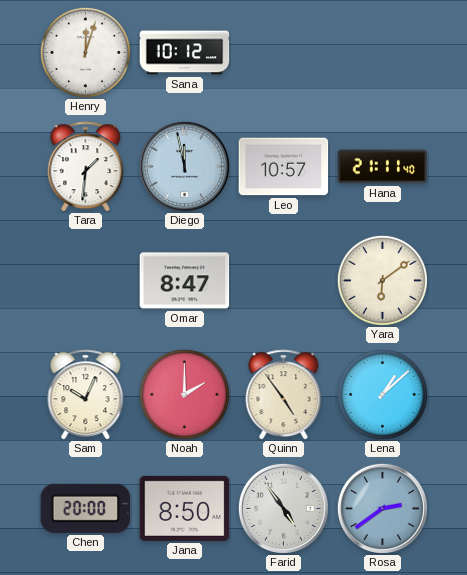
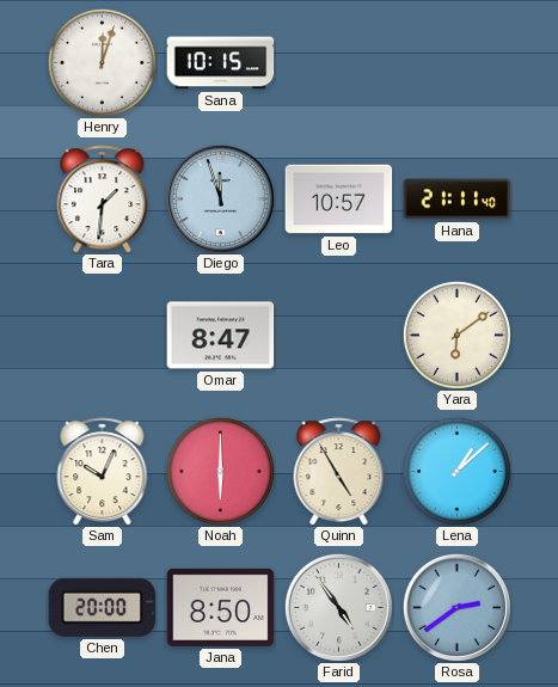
Sana: 10:12 -> 10:15
Diego: 11:58 -> 11:57
Noah: 2:00 -> 6:00
Quinn: 4:54 -> 4:55
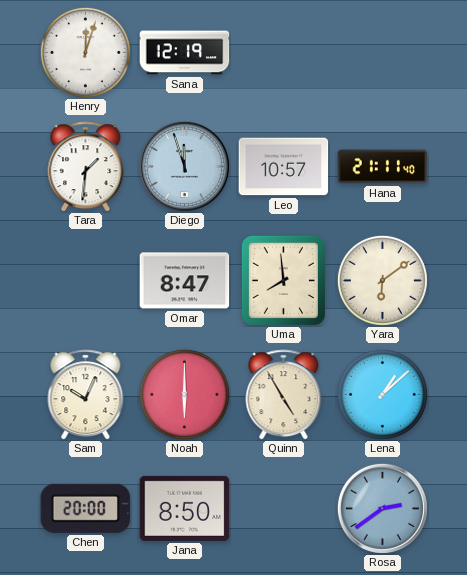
Sana: 10:15 -> 12:19
Uma: none -> 7:59
Farid: 4:54 -> none
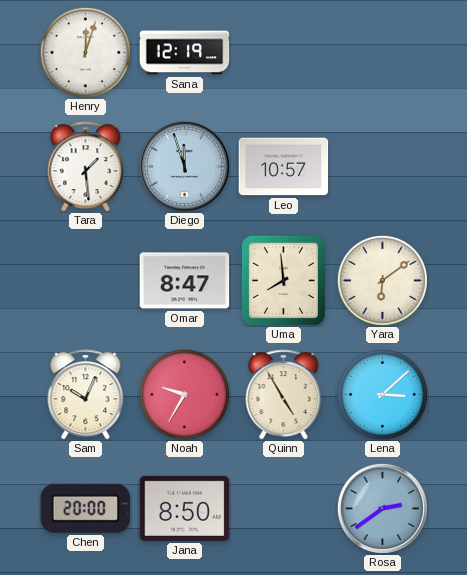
Tara: 1:31 -> 1:29
Hana: 21:11 -> none
Noah: 6:00 -> 9:35
Lena: 1:08 -> 3:08
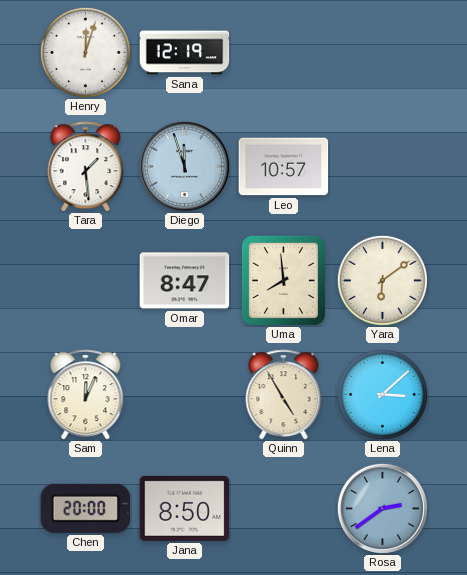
Sam: 10:04 -> 12:04
Noah: 9:35 -> none
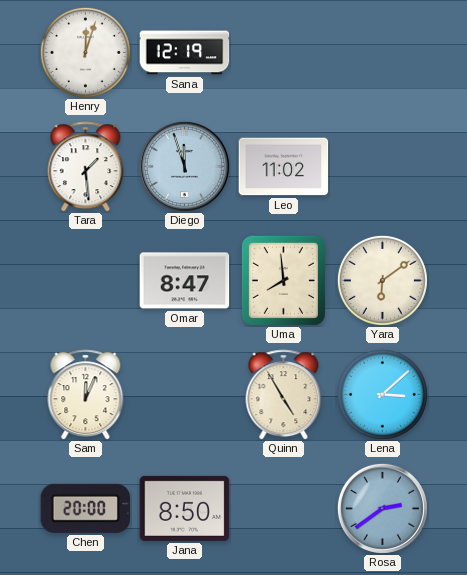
Leo: 10:57 -> 11:02
